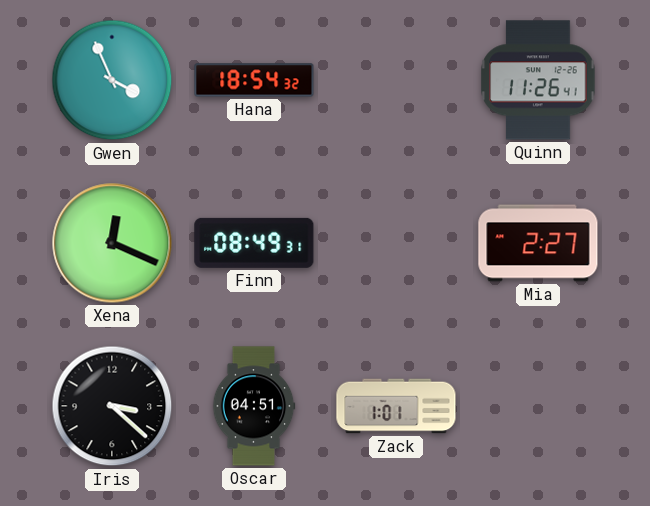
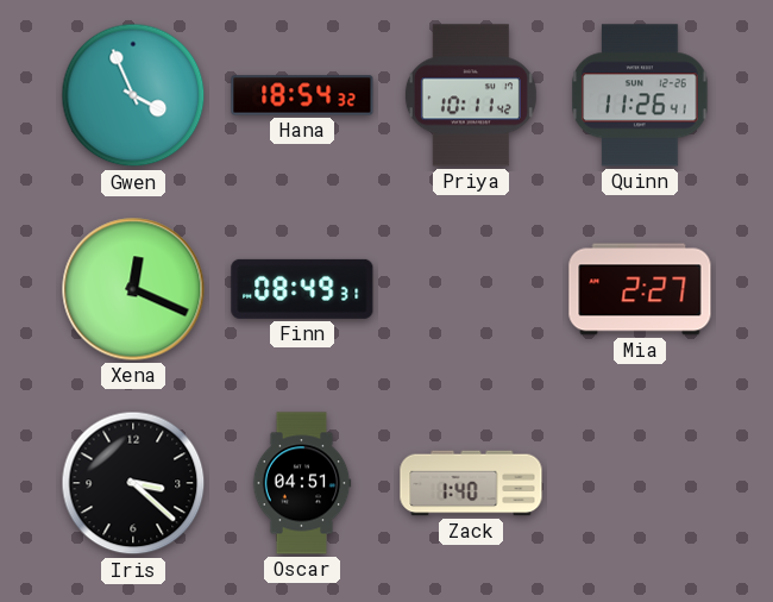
Priya: none -> 10:11
Zack: 1:01 -> 1:40
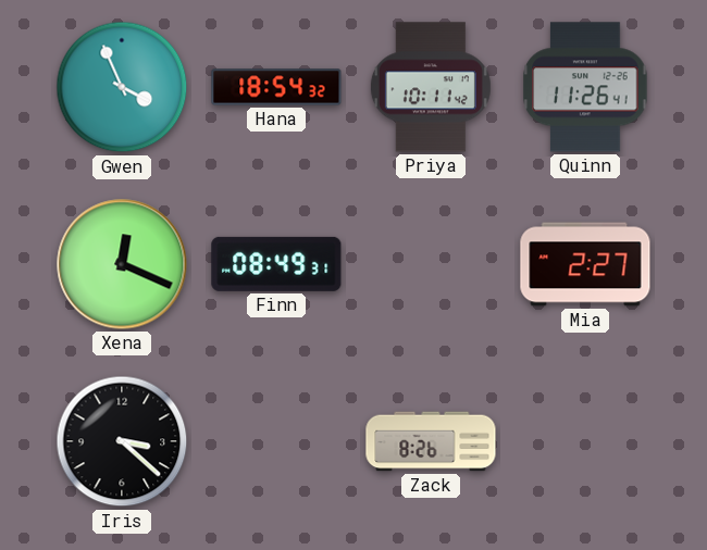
Oscar: 04:51 -> none
Zack: 1:40 -> 8:26
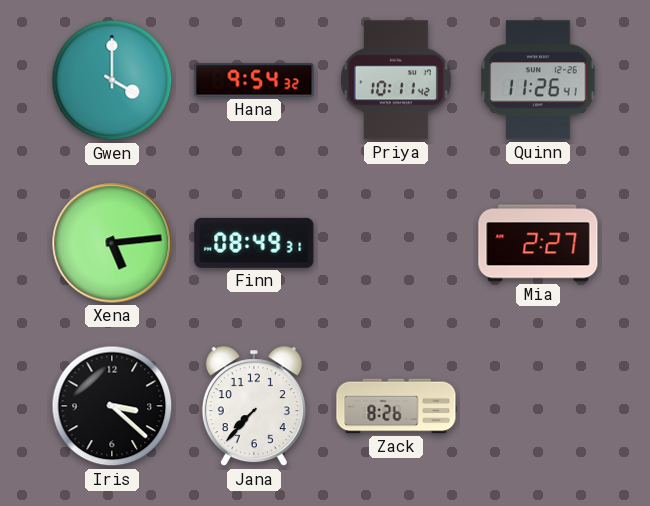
Gwen: 3:56 -> 4:00
Hana: 18:54 -> 9:54
Xena: 12:19 -> 5:14
Jana: none -> 7:37
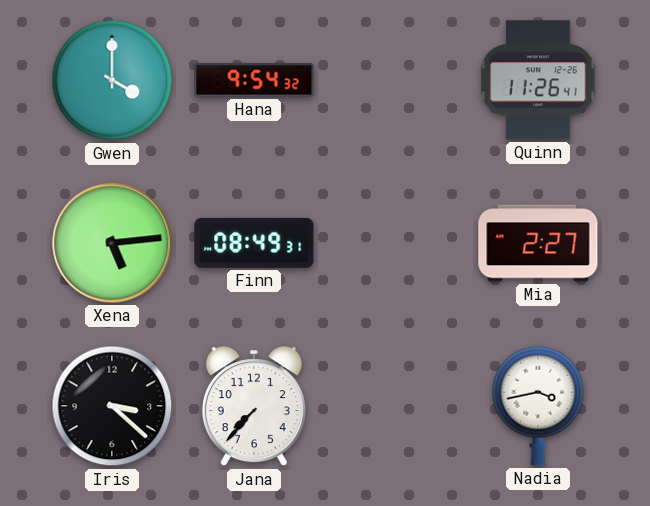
Priya: 10:11 -> none
Zack: 8:26 -> none
Nadia: none -> 3:43
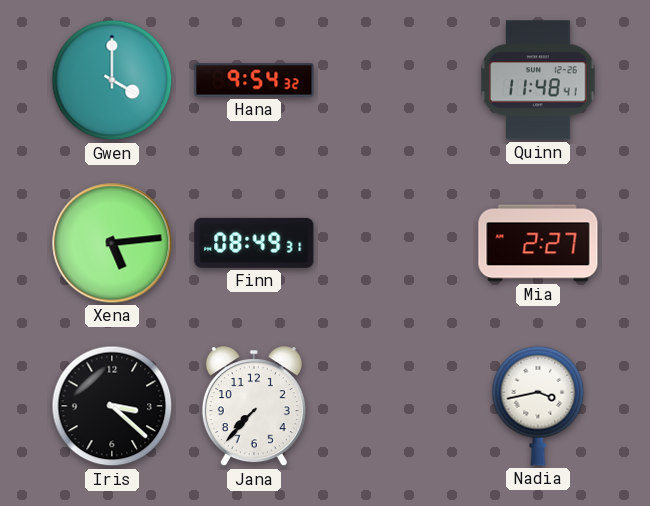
Quinn: 11:26 -> 11:48
